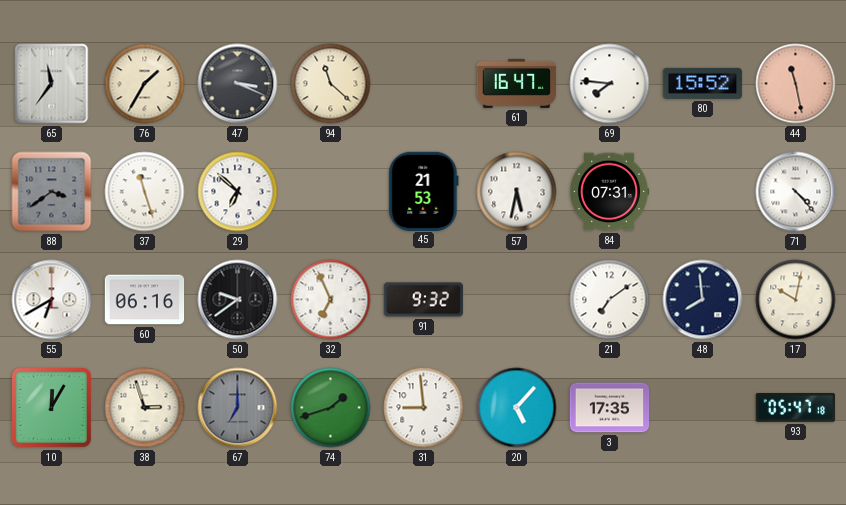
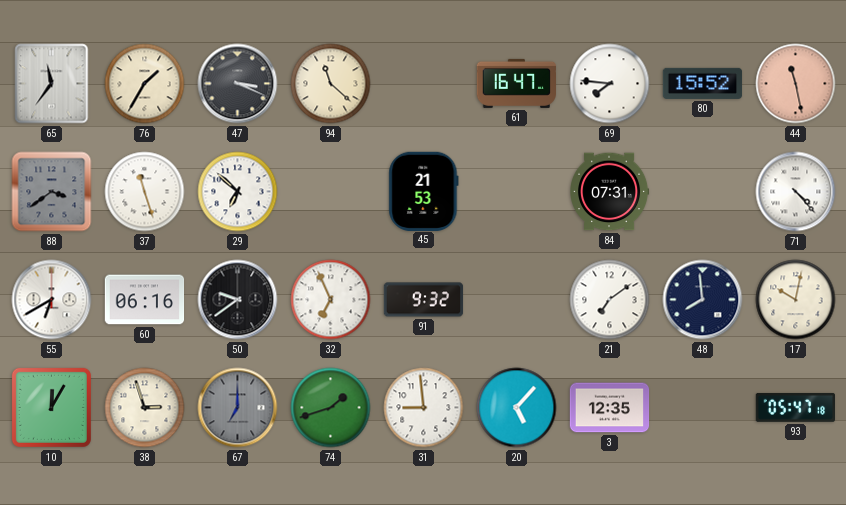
57: 5:32 -> none
3: 17:35 -> 12:35
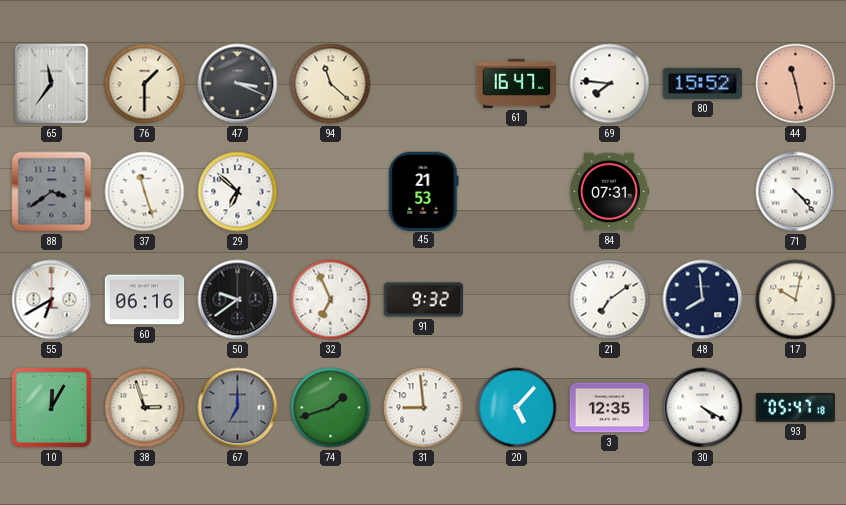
76: 1:35 -> 1:30
30: none -> 4:20
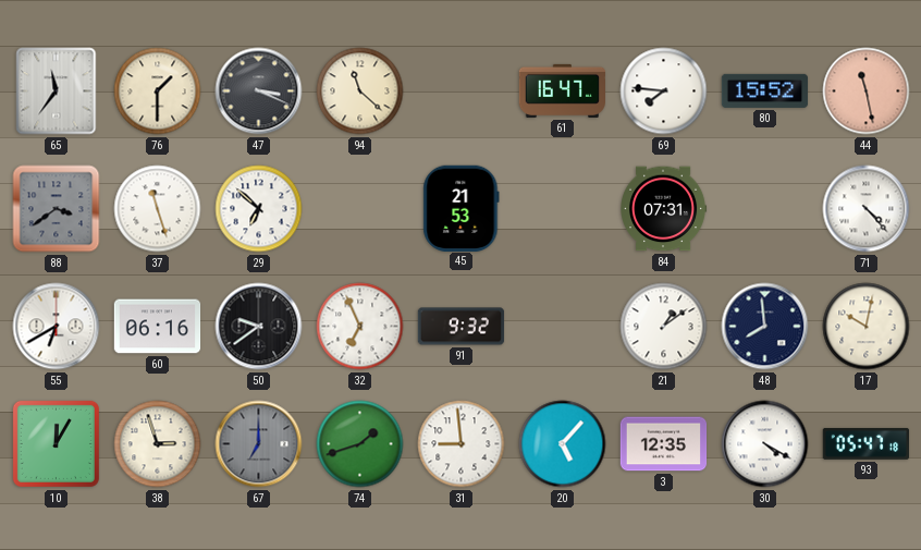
21: 7:09 -> 1:09
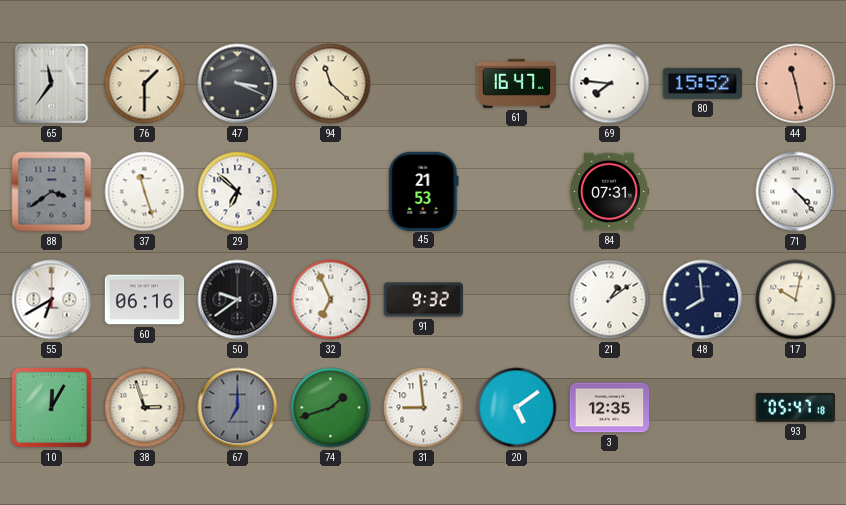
20: 5:07 -> 5:09
30: 4:20 -> none
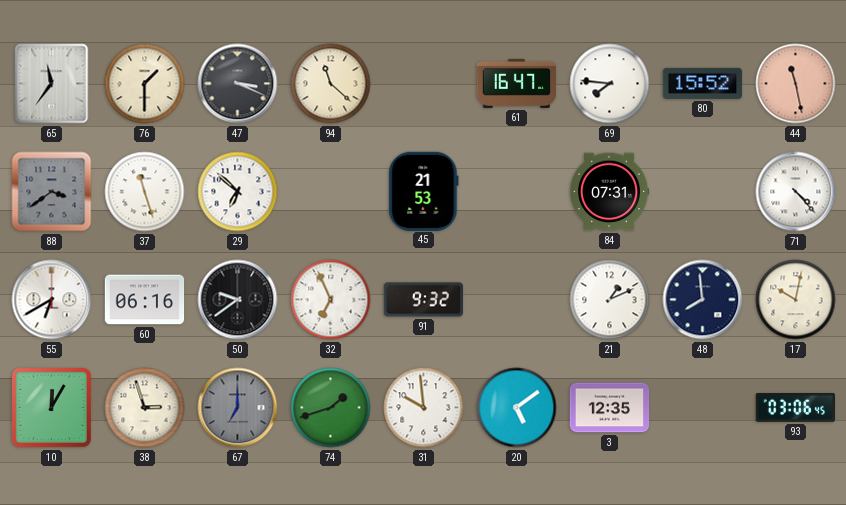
21: 1:09 -> 1:11
31: 8:59 -> 9:59
93: 05:47 -> 03:06
